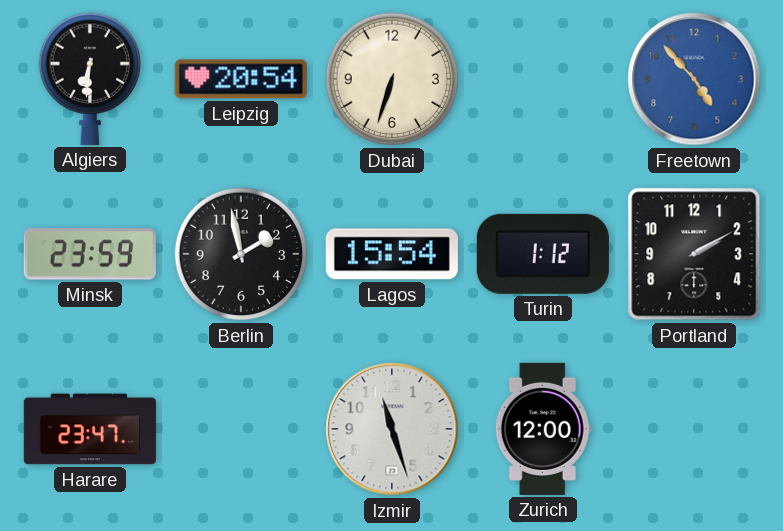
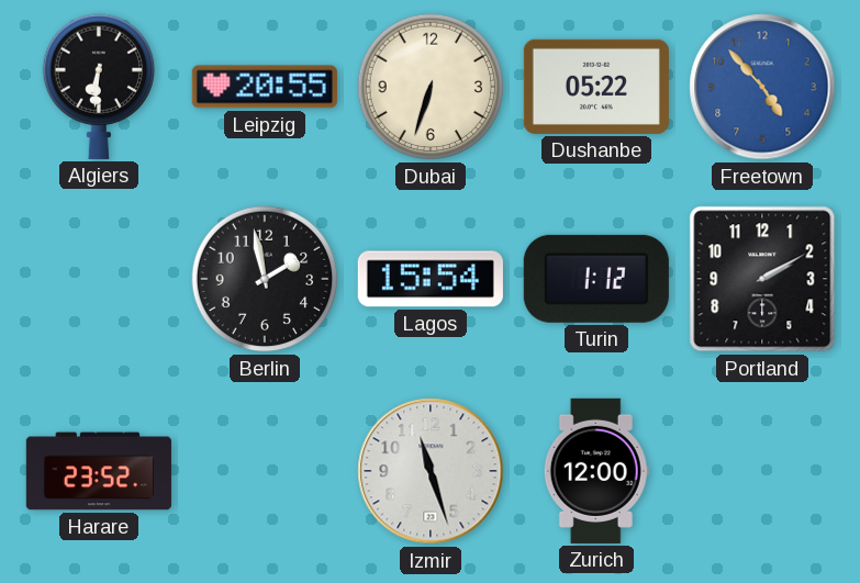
Leipzig: 20:54 -> 20:55
Dushanbe: none -> 05:22
Minsk: 23:59 -> none
Harare: 23:47 -> 23:52
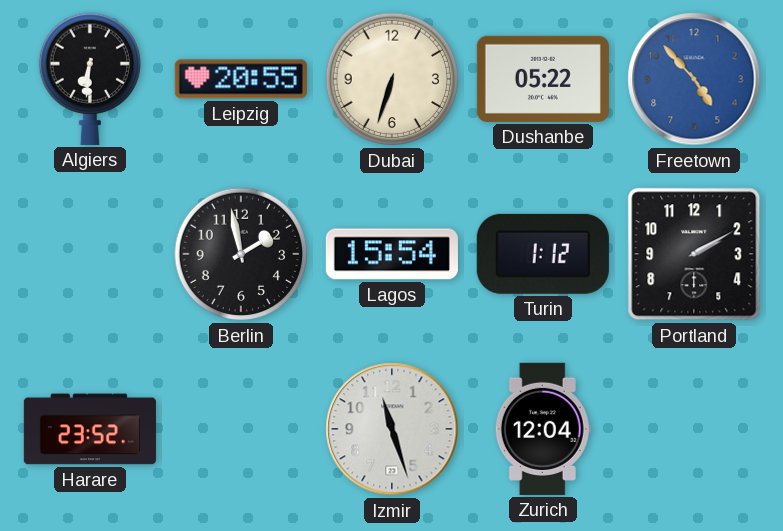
Zurich: 12:00 -> 12:04
